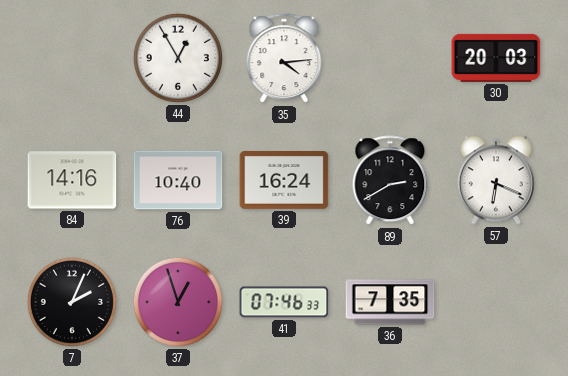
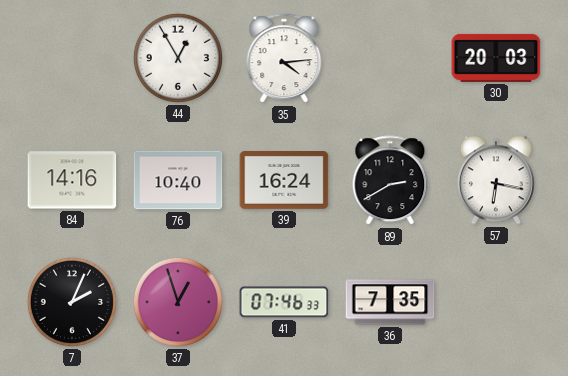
57: 6:19 -> 6:17
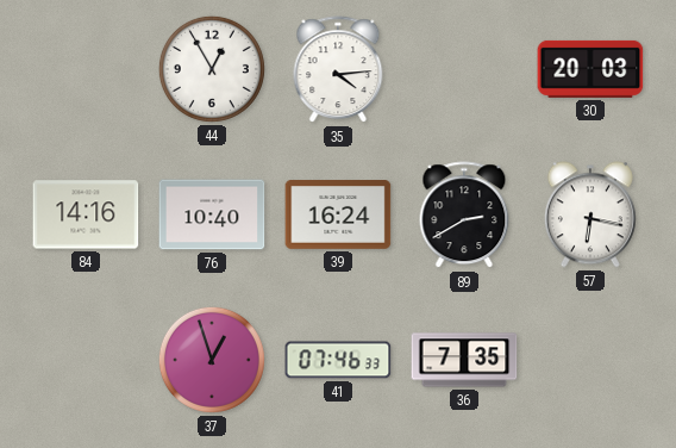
7: 2:04 -> none
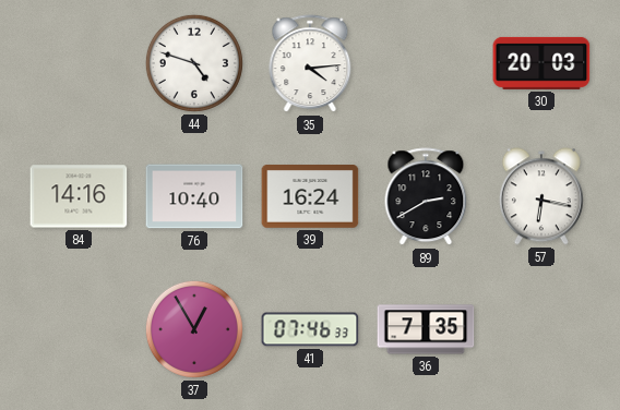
44: 12:55 -> 4:48
37: 12:57 -> 12:55
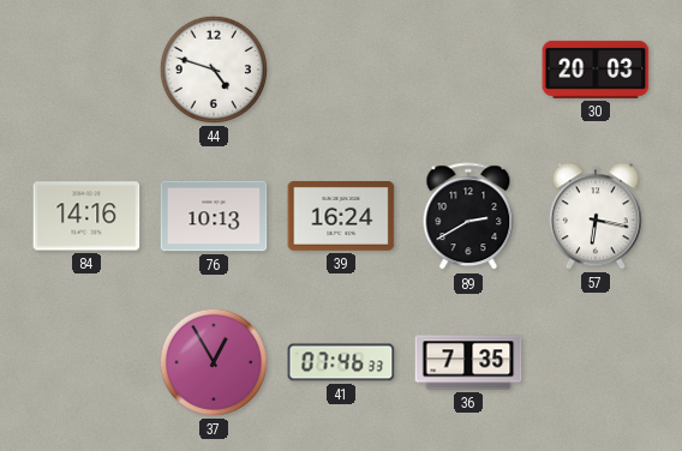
35: 4:14 -> none
76: 10:40 -> 10:13
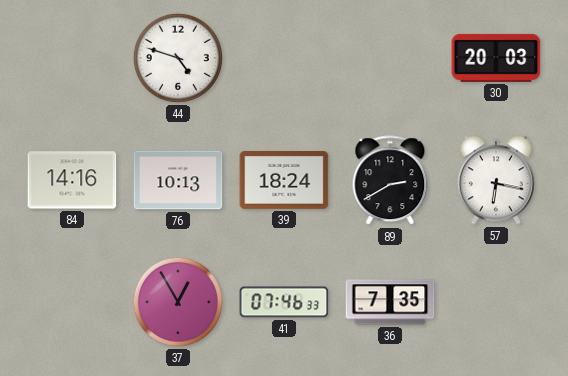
39: 16:24 -> 18:24
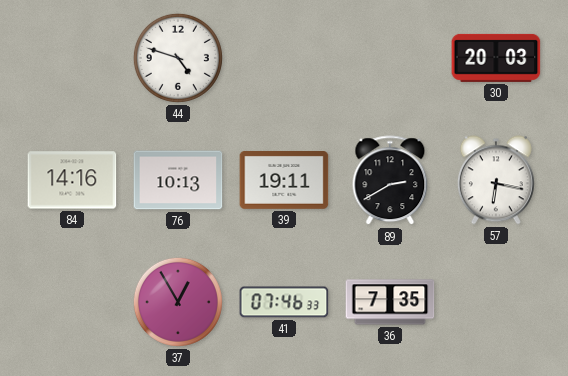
39: 18:24 -> 19:11
